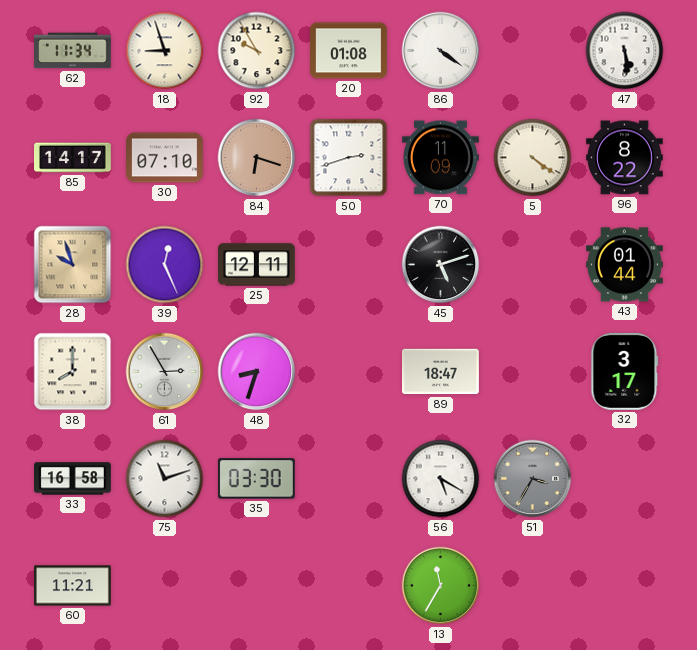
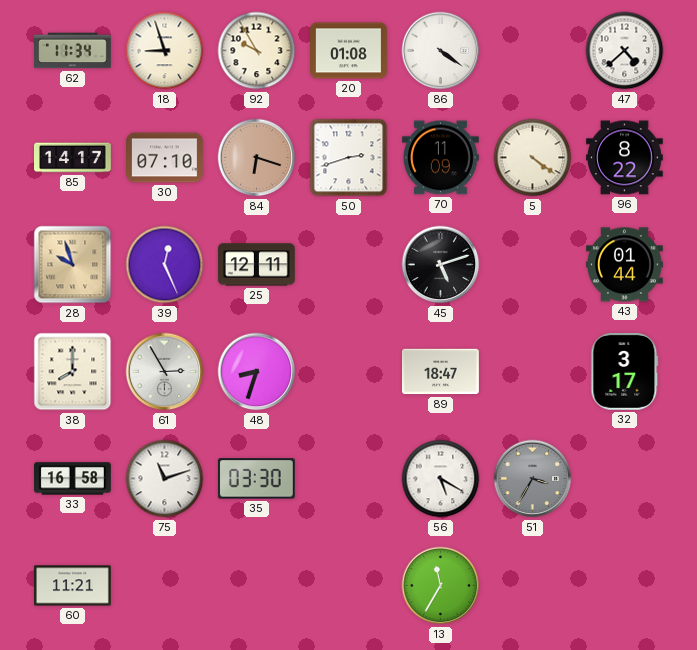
47: 5:29 -> 4:38
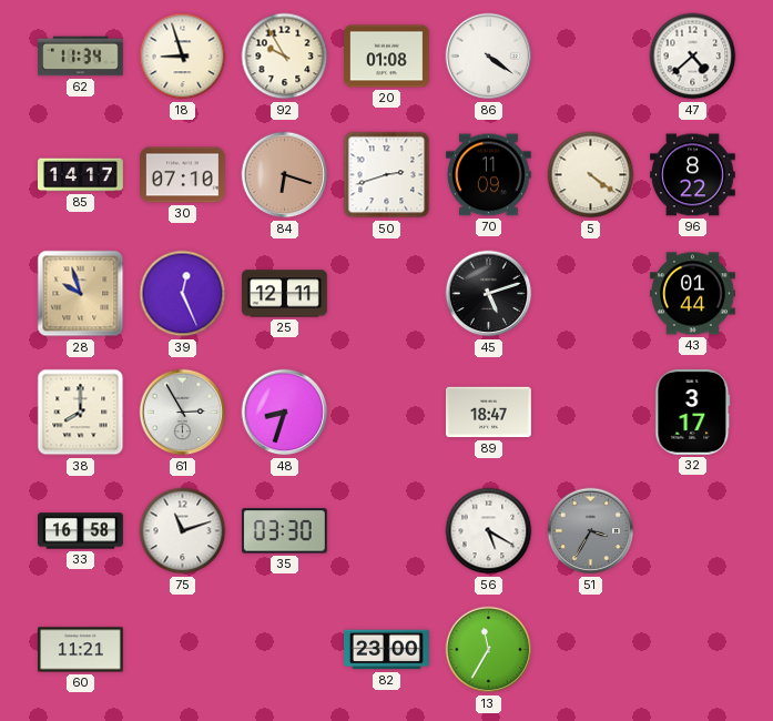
82: none -> 23:00
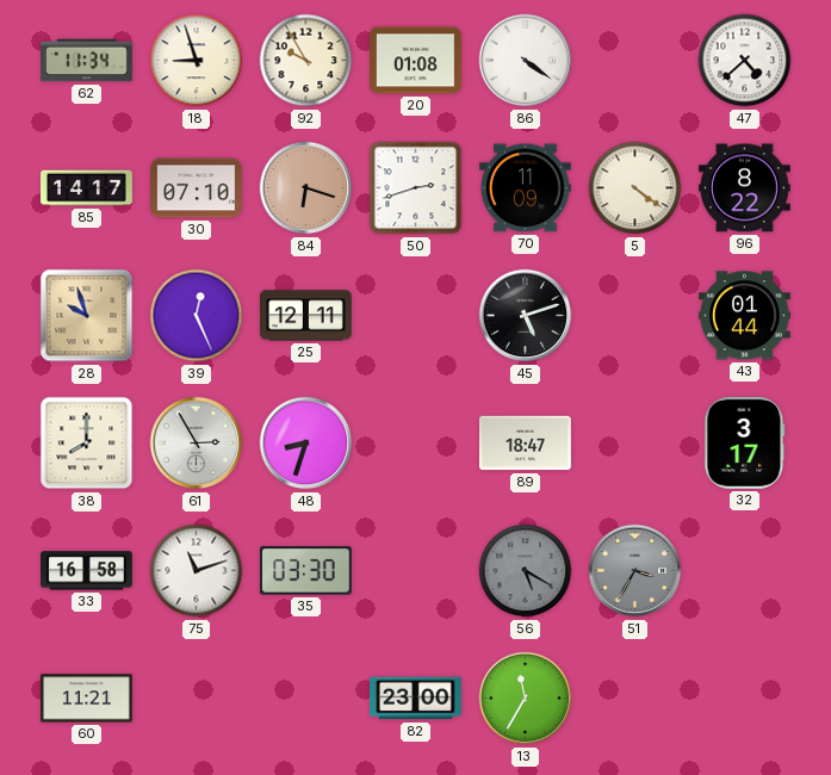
56 dial: white -> grey
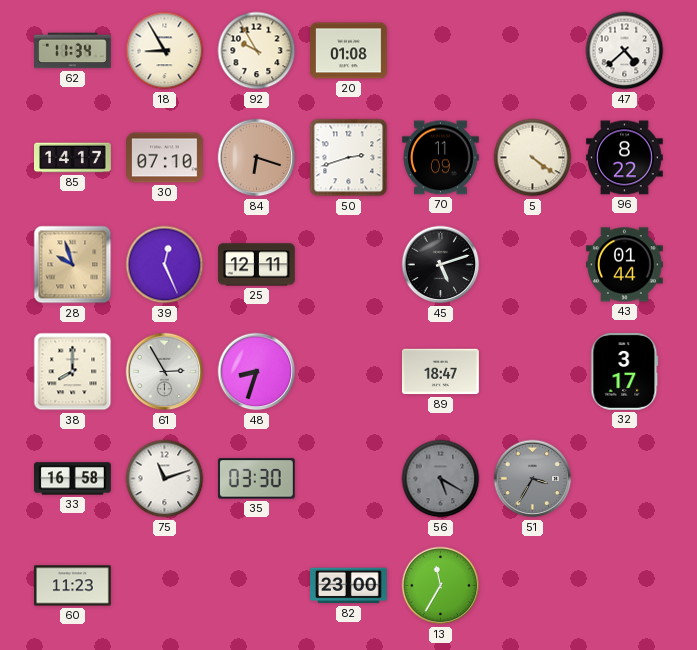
18: 8:57 -> 8:55
86: 4:21 -> none
60: 11:21 -> 11:23
